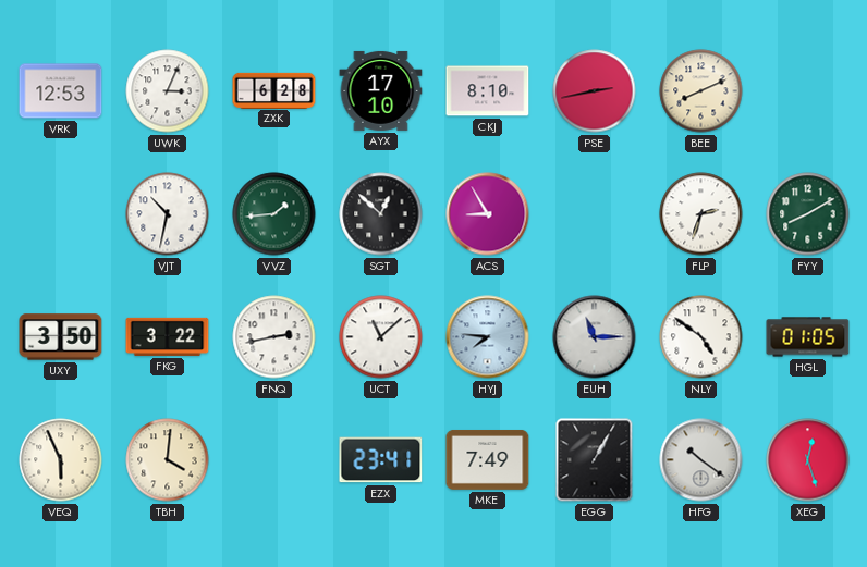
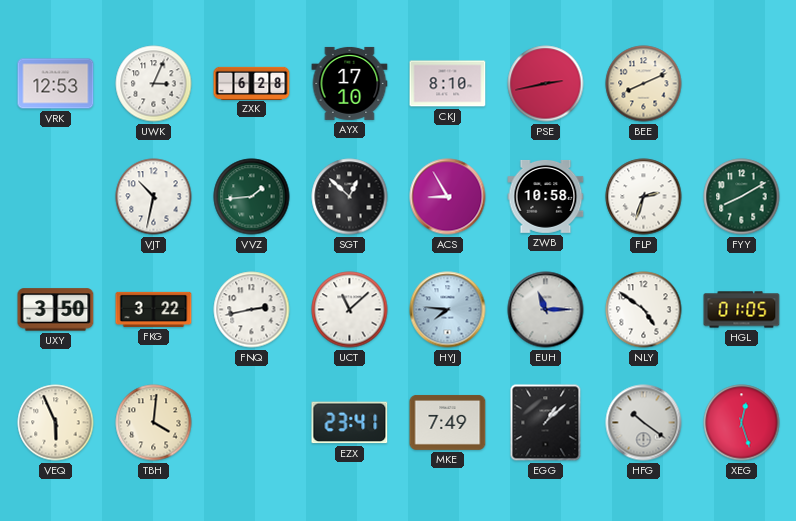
ZWB: none -> 10:58
EGG: 1:05 -> 1:08
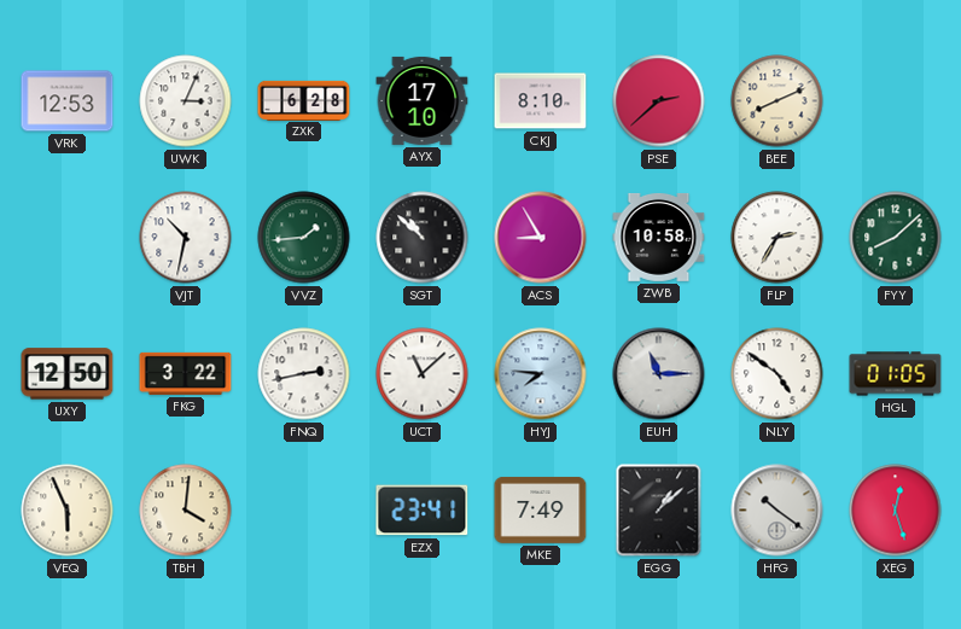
PSE: 2:43 -> 2:38
SGT: 12:52 -> 10:52
FLP: 2:33 -> 2:35
FYY: 8:10 -> 8:08
UXY: 3:50 -> 12:50
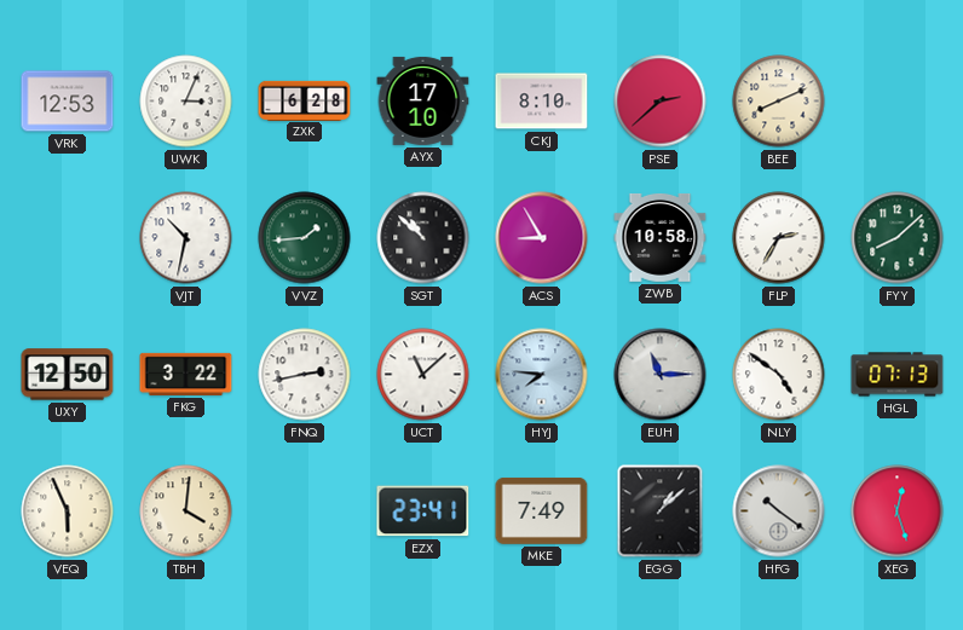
HGL: 01:05 -> 07:13
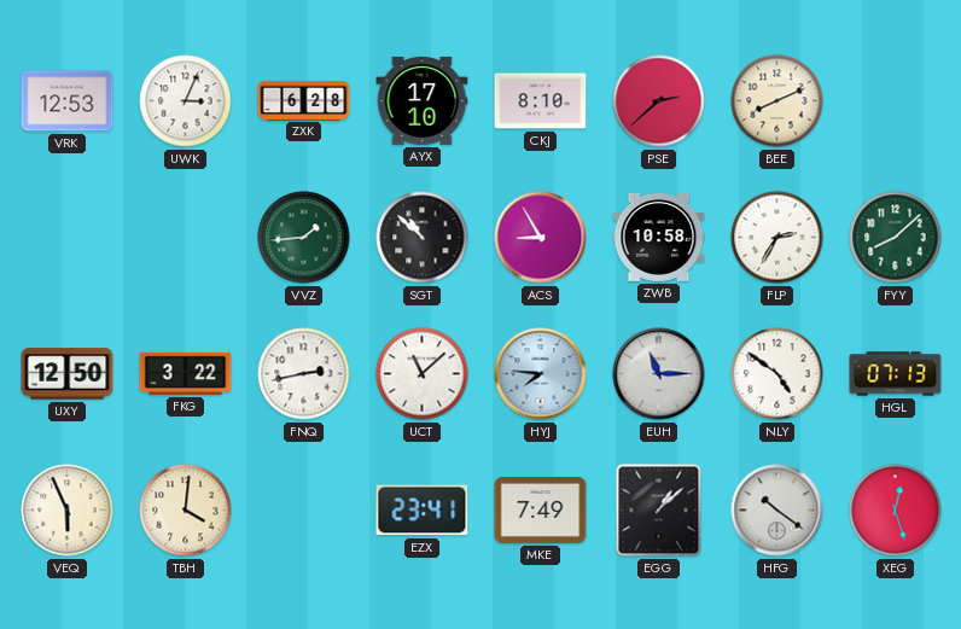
VJT: 10:32 -> none
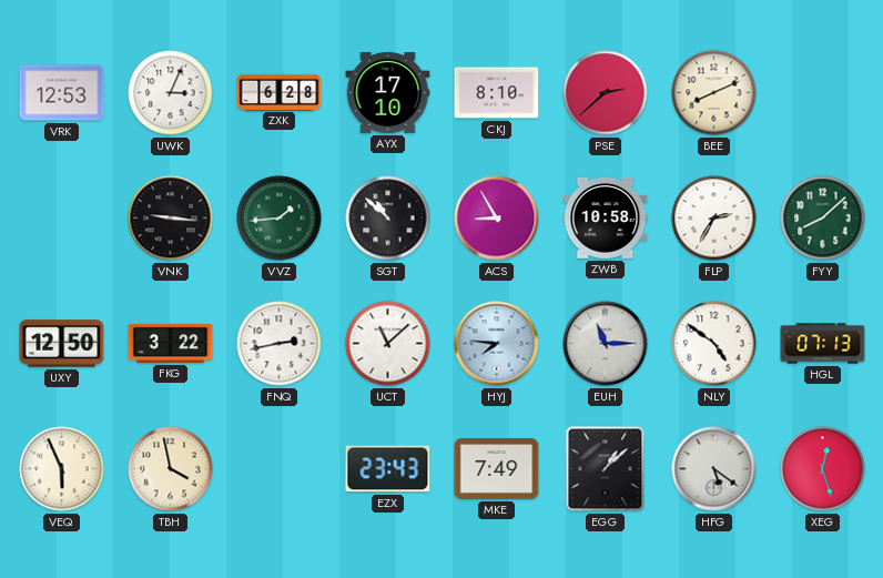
VNK: none -> 9:16
TBH: 4:01 -> 3:58
EZX: 23:41 -> 23:43
HFG: 10:21 -> 5:21
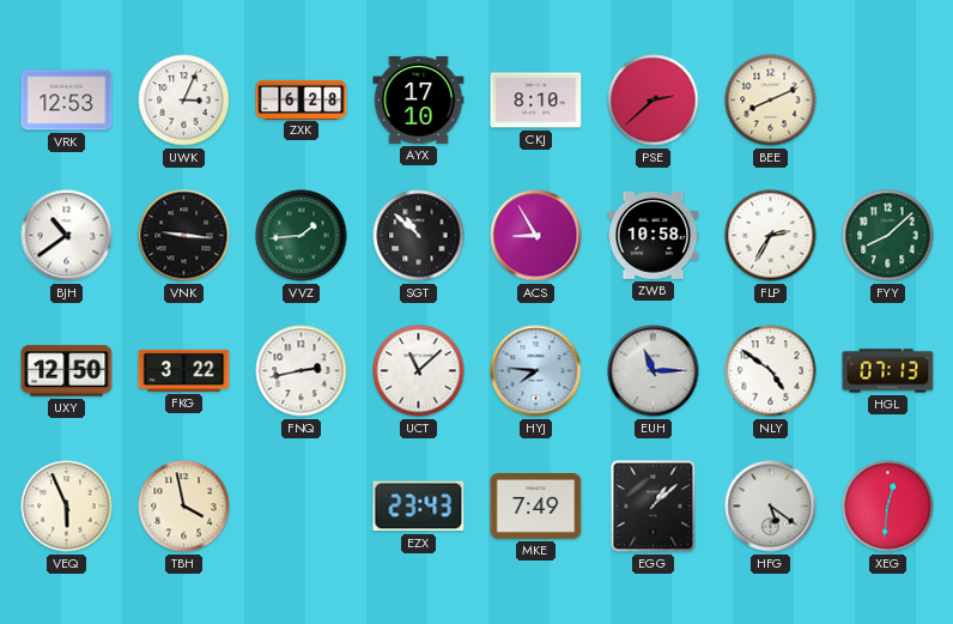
BJH: none -> 10:39
XEG: 12:27 -> 12:31
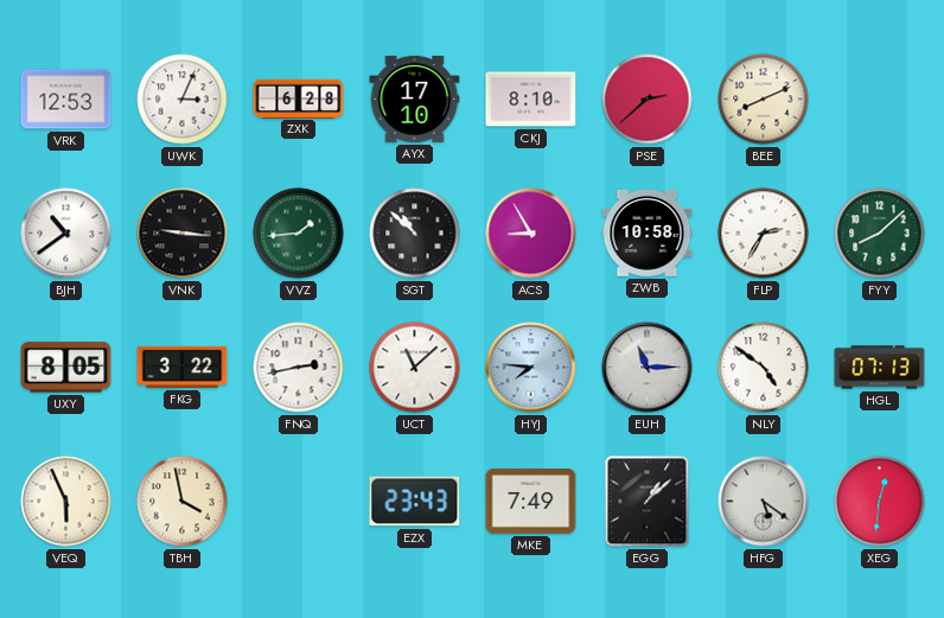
UXY: 12:50 -> 8:05
